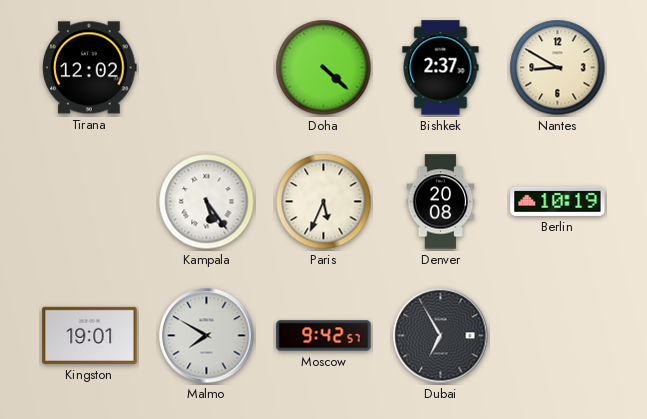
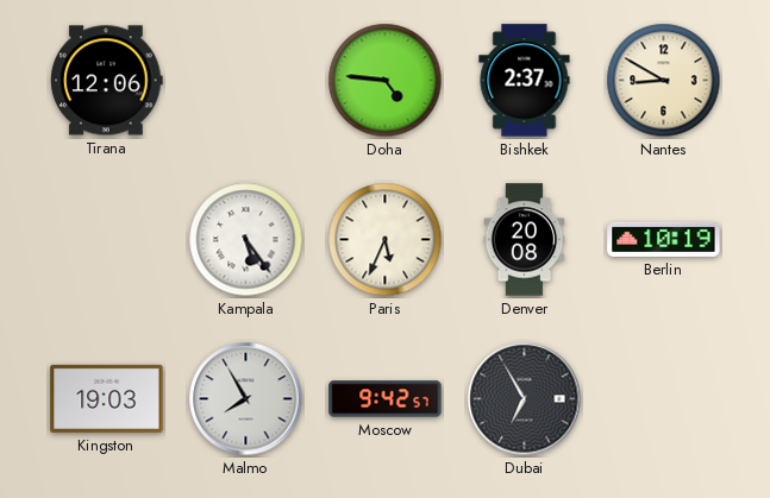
Tirana: 12:02 -> 12:06
Doha: 4:22 -> 4:46
Kingston: 19:01 -> 19:03
Malmo: 7:50 -> 7:55
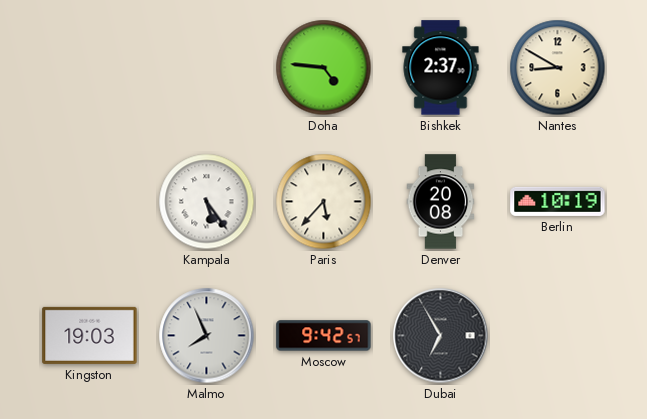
Tirana: 12:06 -> none
Paris: 5:34 -> 5:37
Malmo: 7:55 -> 7:56
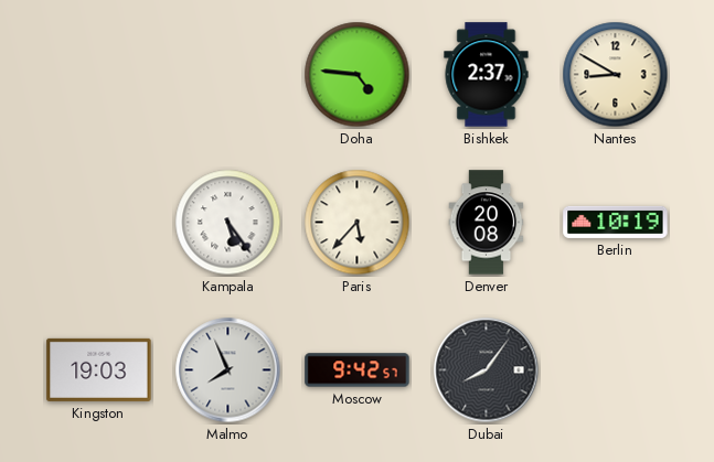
Dubai: 6:55 -> 8:06
